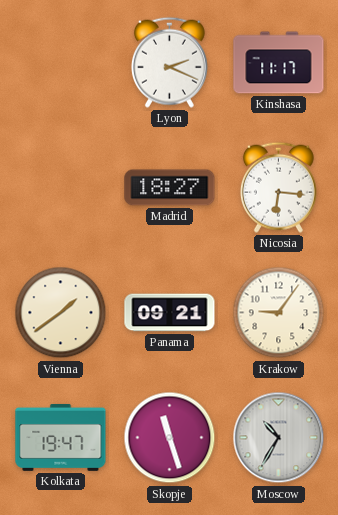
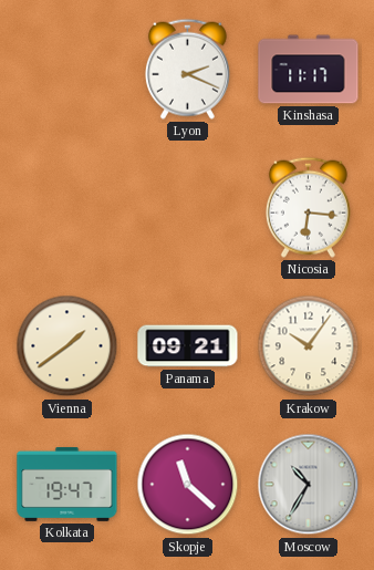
Madrid: 18:27 -> none
Krakow: 9:06 -> 10:06
Skopje: 11:27 -> 11:22
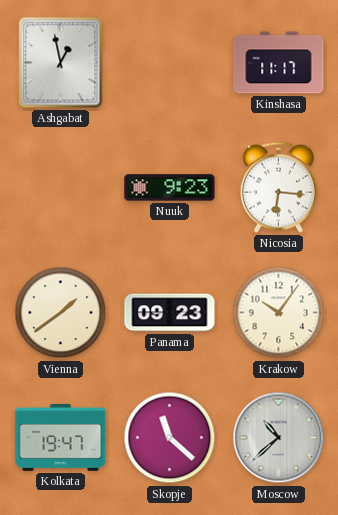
Ashgabat: none -> 12:58
Lyon: 2:19 -> none
Nuuk: none -> 9:23
Panama: 09:21 -> 09:23
Moscow: 10:35 -> 10:38
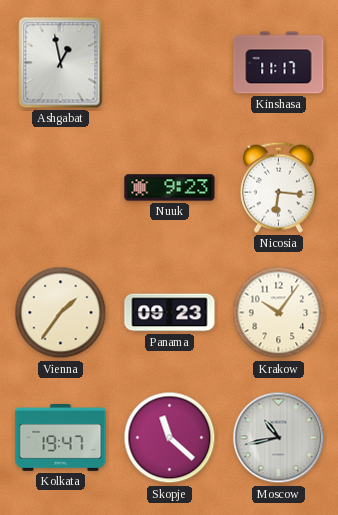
Vienna: 1:39 -> 1:36
Moscow: 10:38 -> 10:43
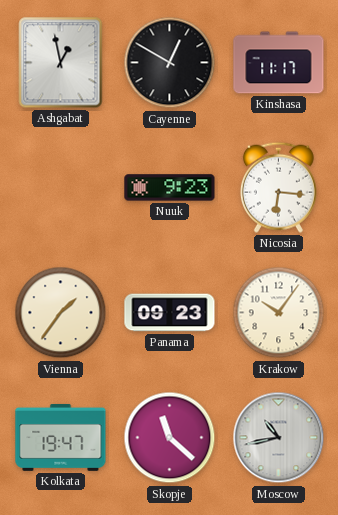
Cayenne: none -> 12:50
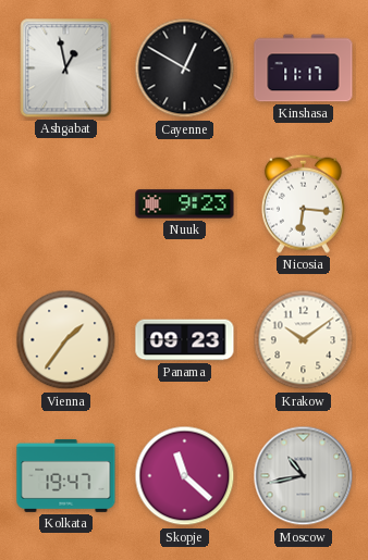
Krakow: 10:06 -> 10:09
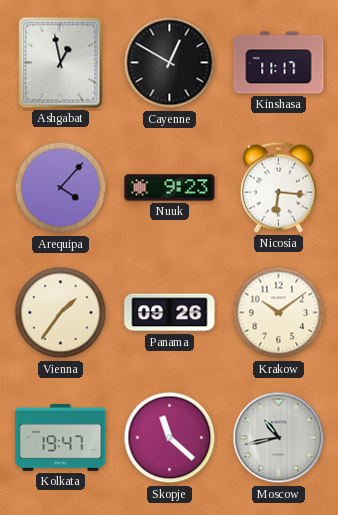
Arequipa: none -> 4:07
Panama: 09:23 -> 09:26
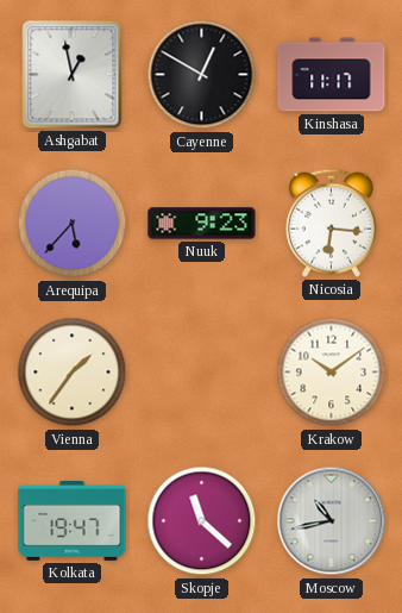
Arequipa: 4:07 -> 5:37
Panama: 09:26 -> none
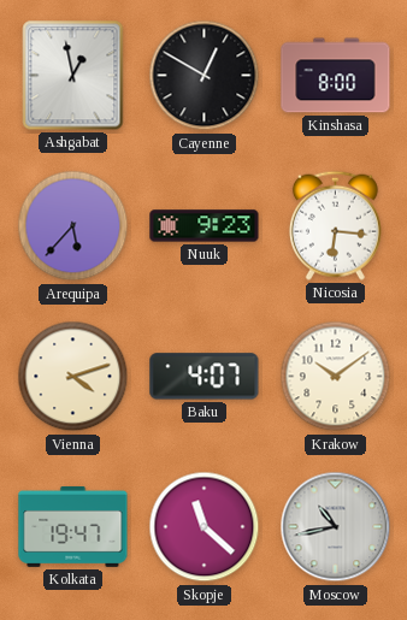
Kinshasa: 11:17 -> 8:00
Vienna: 1:36 -> 4:12
Baku: none -> 4:07
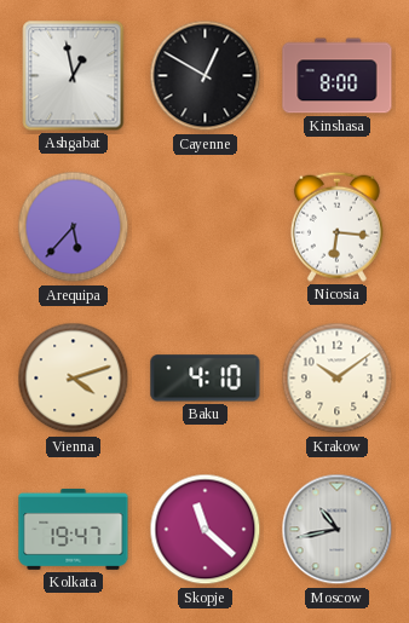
Nuuk: 9:23 -> none
Baku: 4:07 -> 4:10
